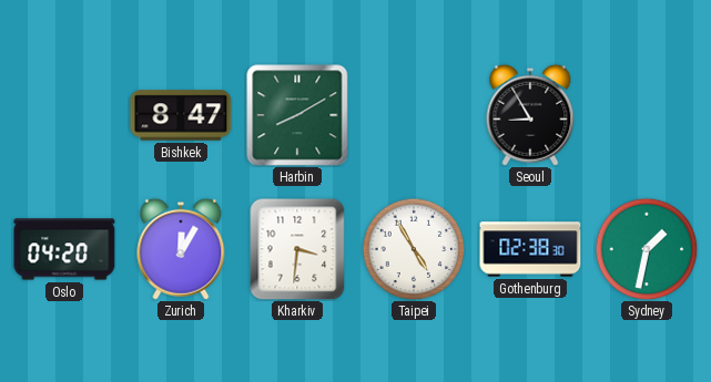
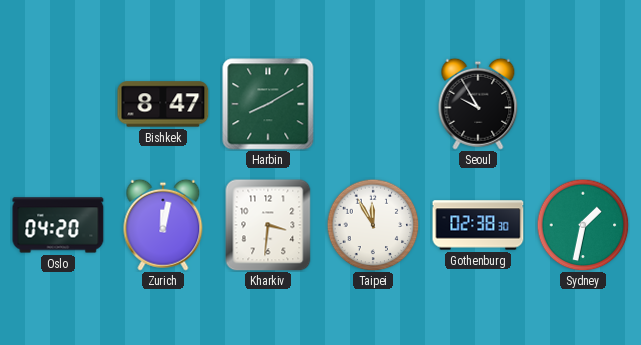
Seoul: 8:55 -> 9:55
Zurich: 12:05 -> 12:02
Taipei: 4:55 -> 11:55
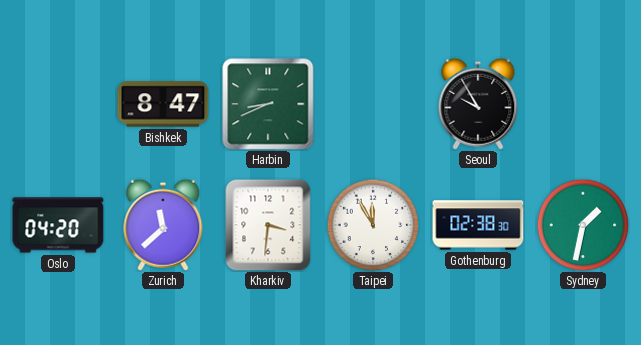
Harbin: 8:10 -> 8:41
Zurich: 12:02 -> 11:38
